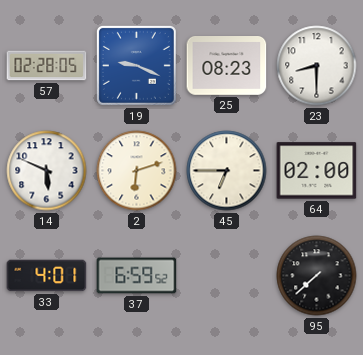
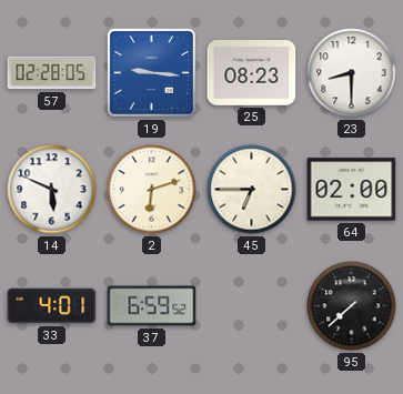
19: 9:19 -> 9:16
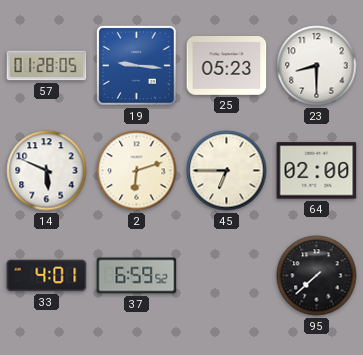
57: 02:28 -> 01:28
25: 08:23 -> 05:23
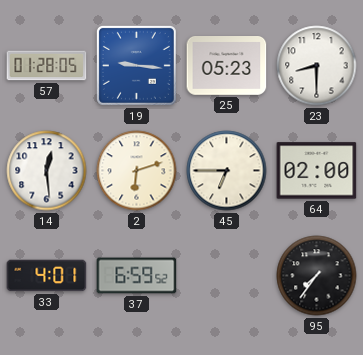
14: 5:49 -> 12:29
95: 7:38 -> 7:36
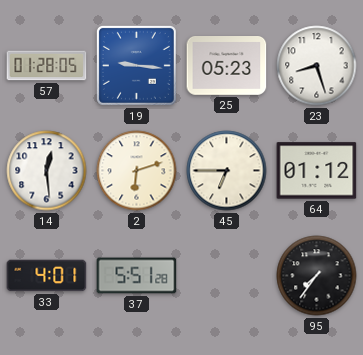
23: 8:30 -> 8:27
64: 02:00 -> 01:12
37: 6:59 -> 5:51
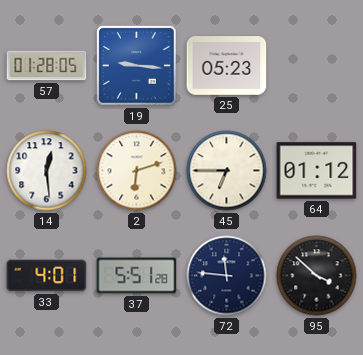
23: 8:27 -> none
72: none -> 11:46
95: 7:36 -> 3:52
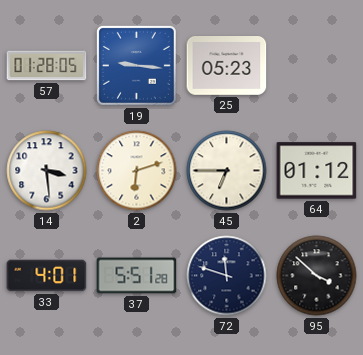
14: 12:29 -> 3:29
72: 11:46 -> 11:48
